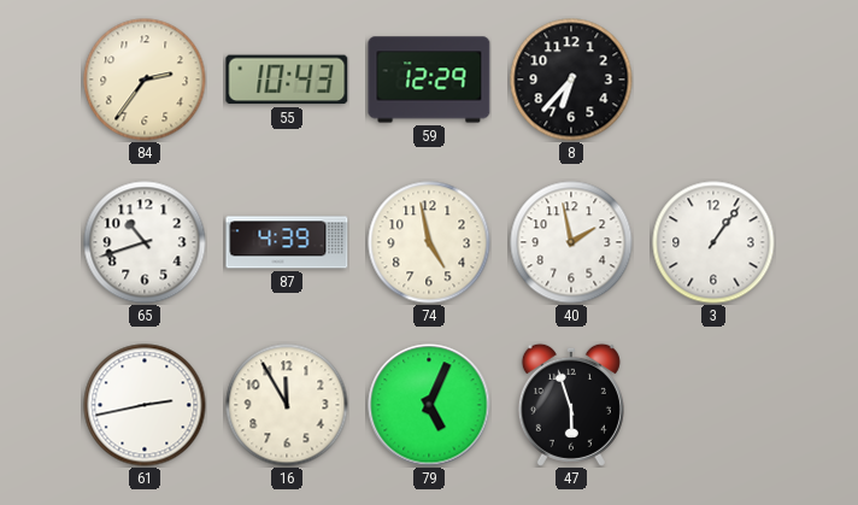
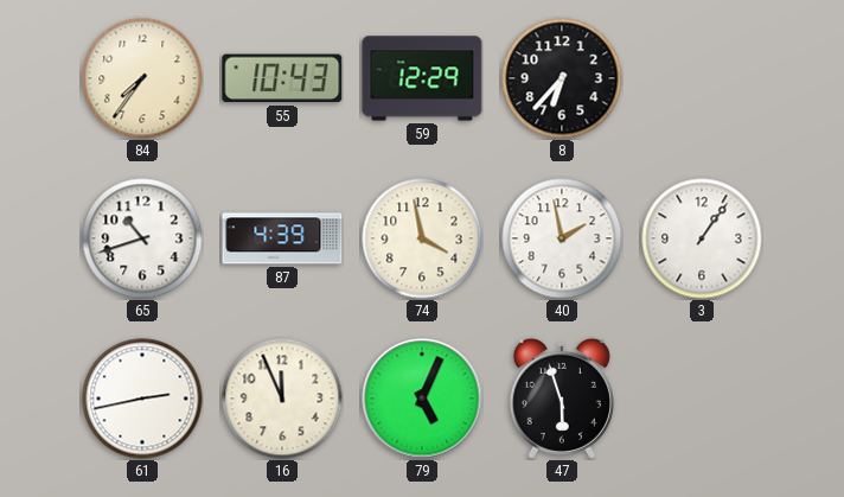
84: 2:36 -> 7:36
74: 4:58 -> 3:58
16: 11:55 -> 11:56
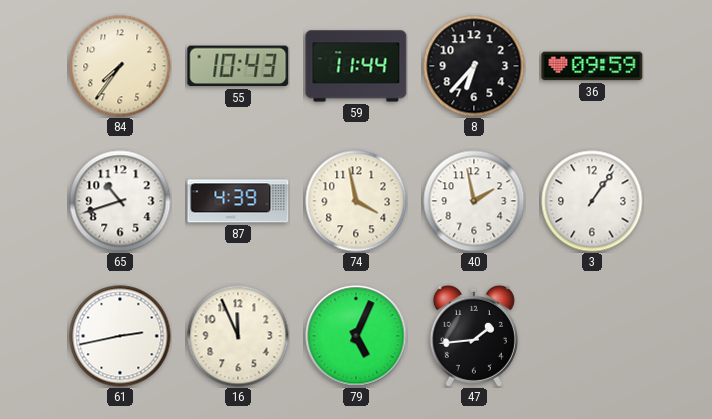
59: 12:29 -> 11:44
36: none -> 09:59
47: 5:57 -> 1:44
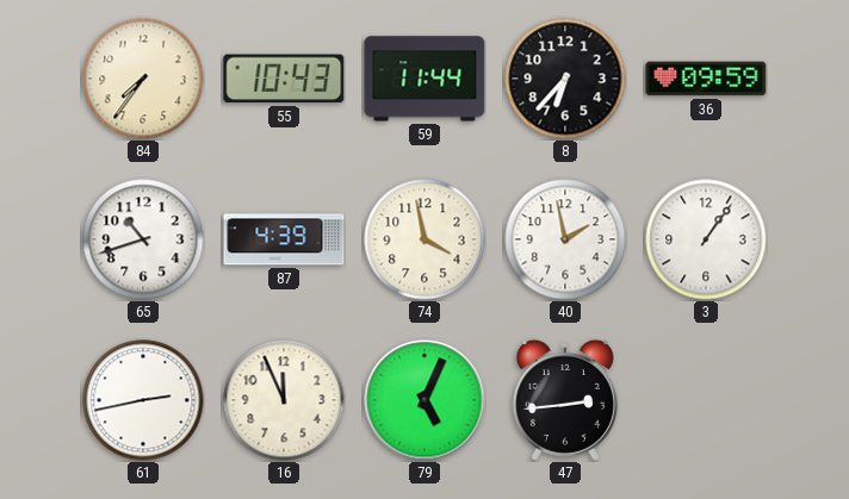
47: 1:44 -> 2:44
